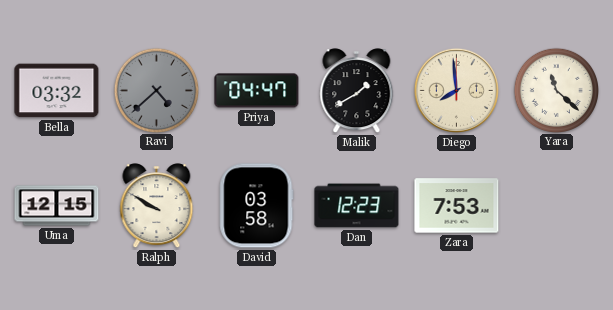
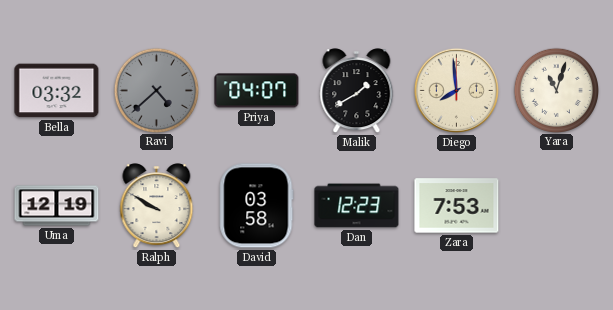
Priya: 04:47 -> 04:07
Yara: 11:22 -> 11:03
Uma: 12:15 -> 12:19
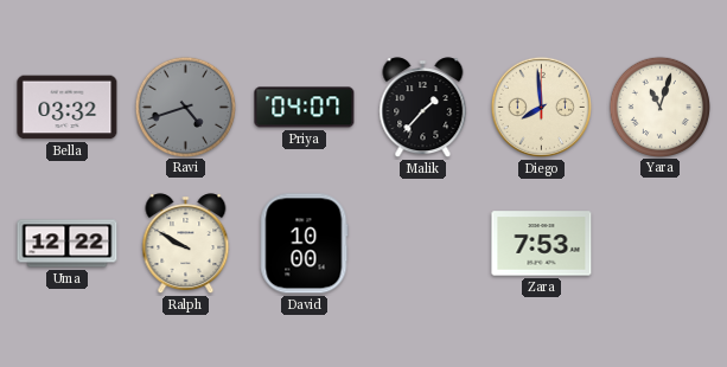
Ravi: 4:38 -> 4:42
Malik: 1:40 -> 1:37
Uma: 12:19 -> 12:22
David: 03:58 -> 10:00
Dan: 12:23 -> none
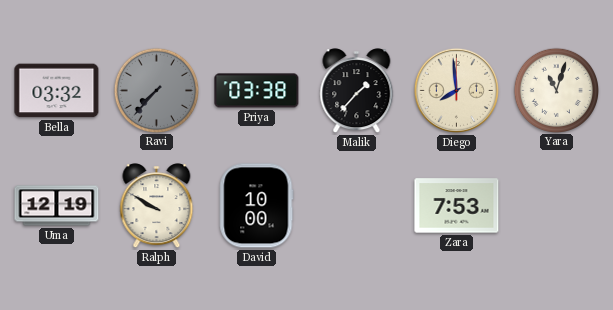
Ravi: 4:42 -> 7:37
Priya: 04:07 -> 03:38
Uma: 12:22 -> 12:19
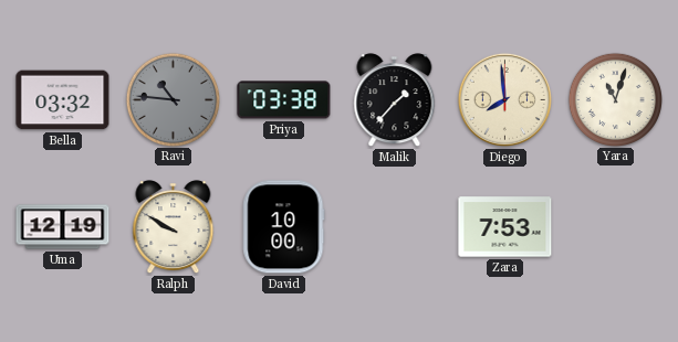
Ravi: 7:37 -> 10:46
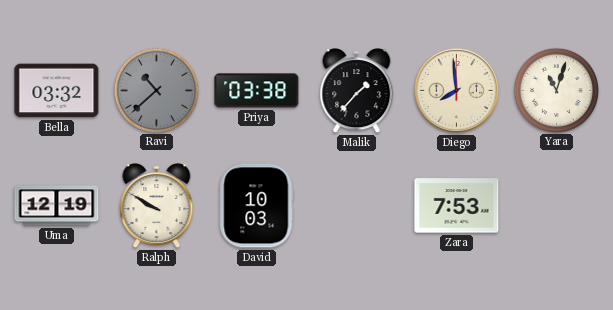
Ravi: 10:46 -> 10:38
David: 10:00 -> 10:03
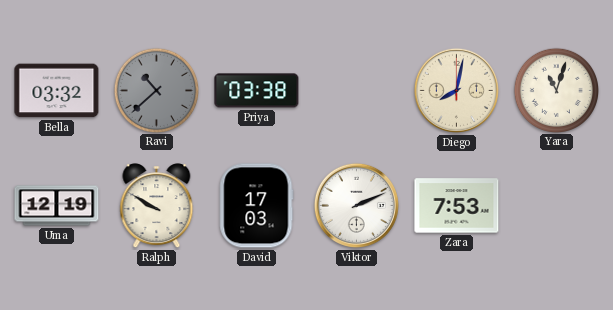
Malik: 1:37 -> none
Diego: 7:59 -> 8:02
David: 10:03 -> 17:03
Viktor: none -> 2:11
